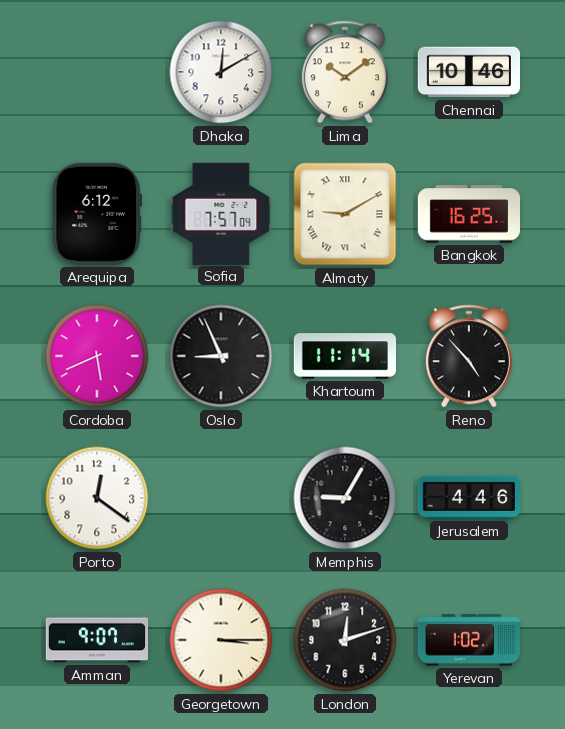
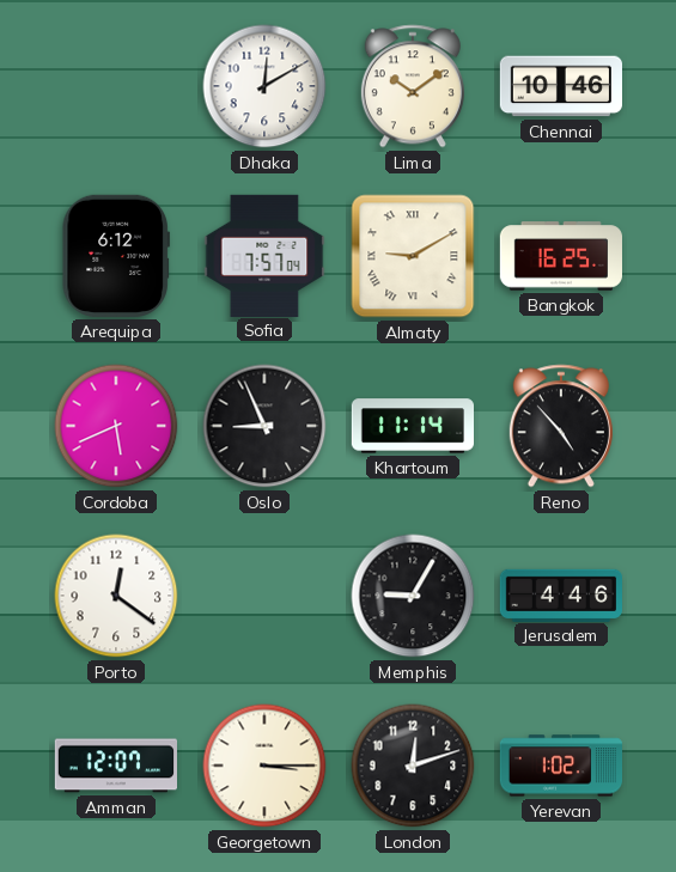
Amman: 9:07 -> 12:07
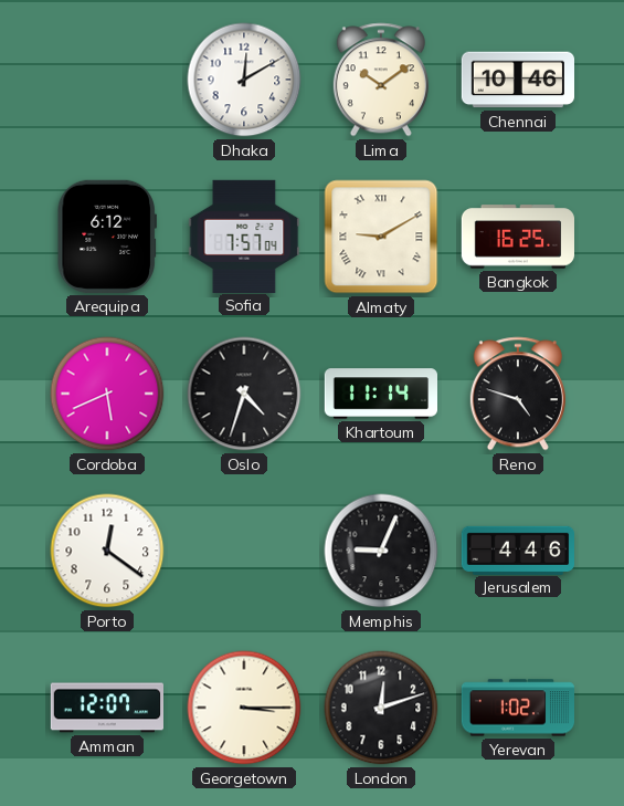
Oslo: 8:56 -> 4:33
Reno: 4:53 -> 4:48
Memphis: 9:05 -> 9:04
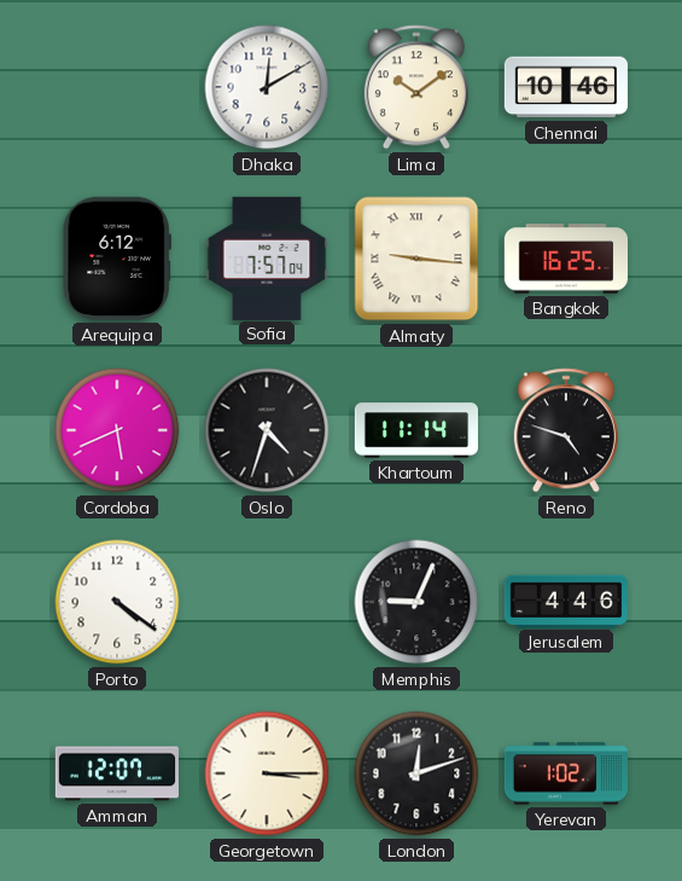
Almaty: 9:10 -> 9:16
Porto: 12:21 -> 4:21
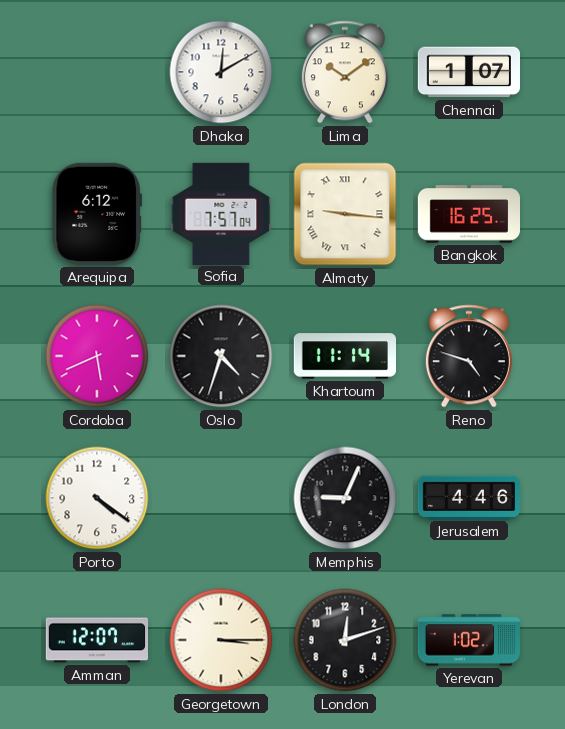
Chennai: 10:46 -> 1:07
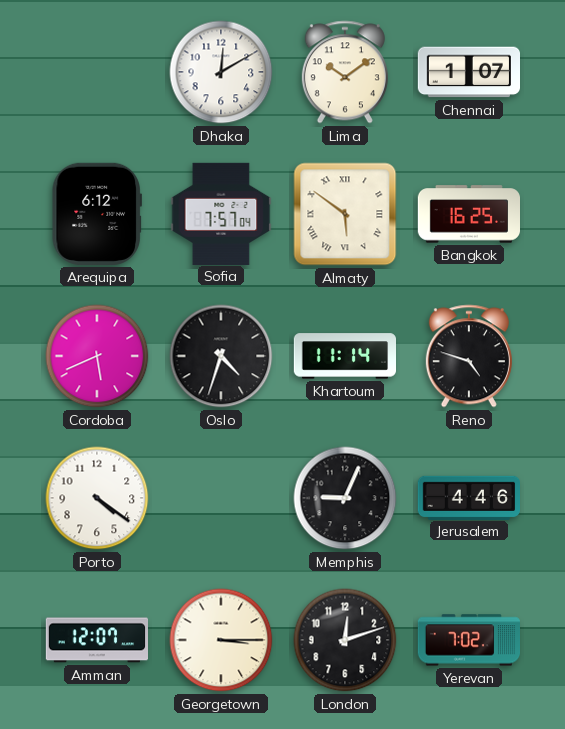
Almaty: 9:16 -> 5:51
Yerevan: 1:02 -> 7:02
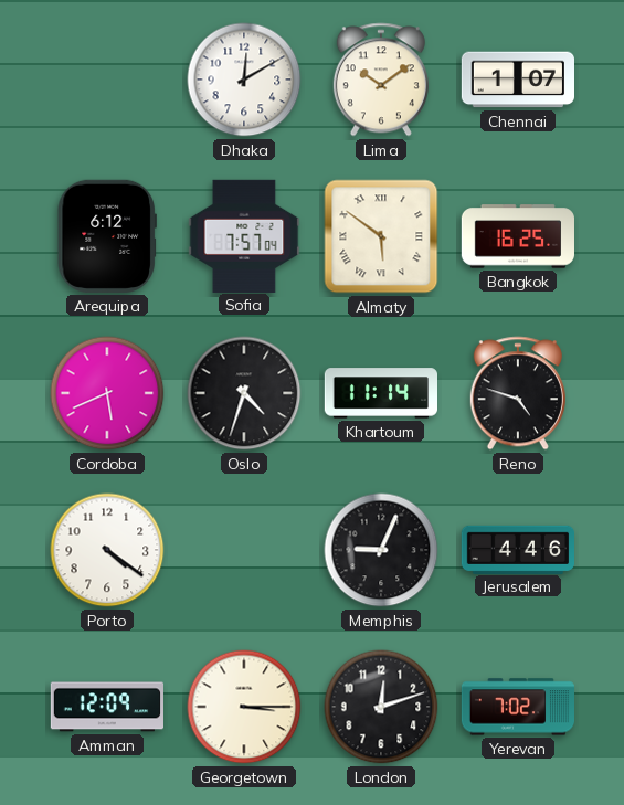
Amman: 12:07 -> 12:09
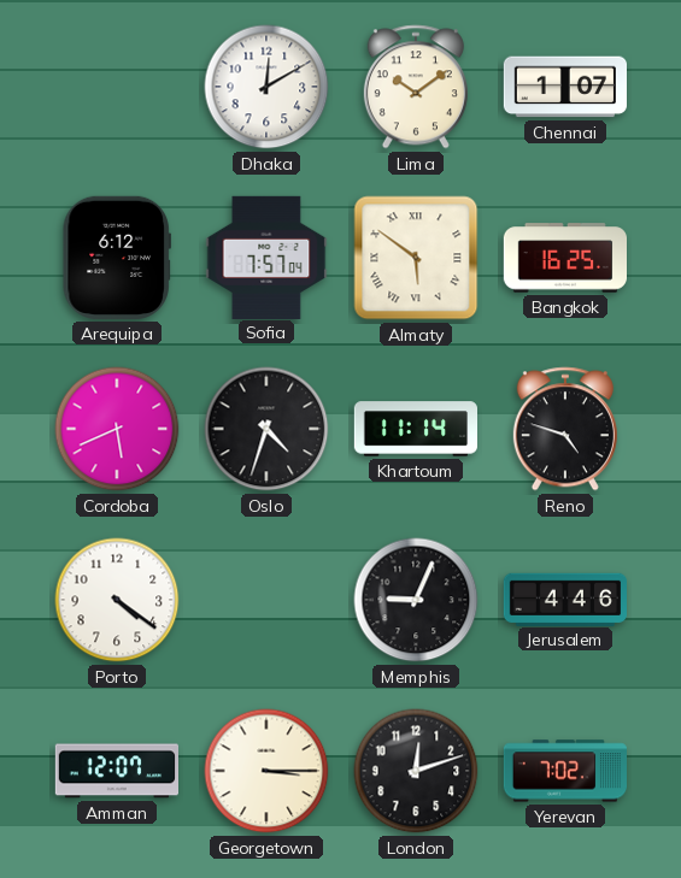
Amman: 12:09 -> 12:07
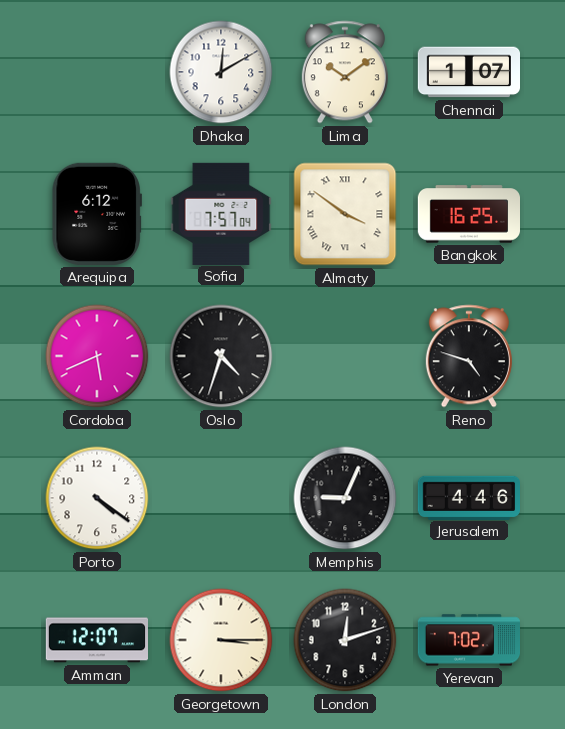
Almaty: 5:51 -> 3:51
Khartoum: 11:14 -> none
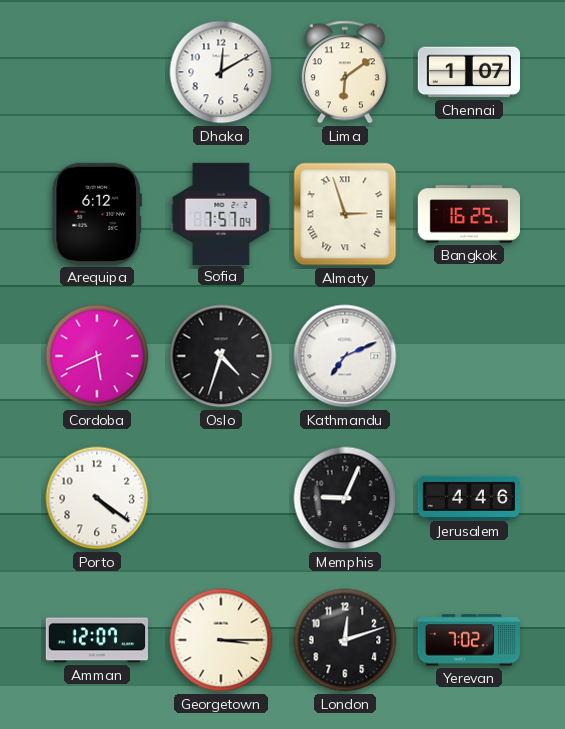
Lima: 10:09 -> 6:09
Almaty: 3:51 -> 2:57
Kathmandu: none -> 7:11
Reno: 4:48 -> none
